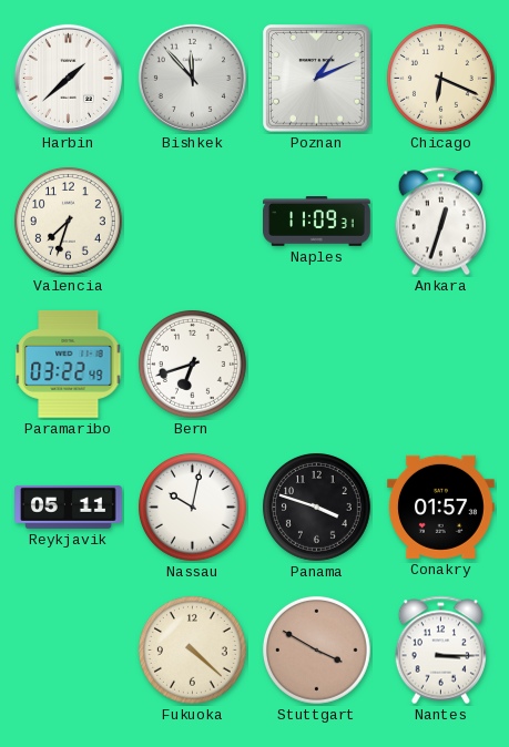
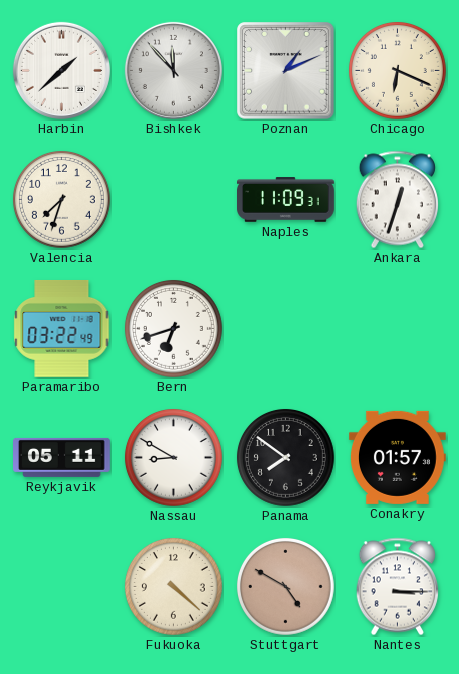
Nassau: 10:02 -> 8:50
Panama: 3:48 -> 7:51
Stuttgart: 3:50 -> 4:50
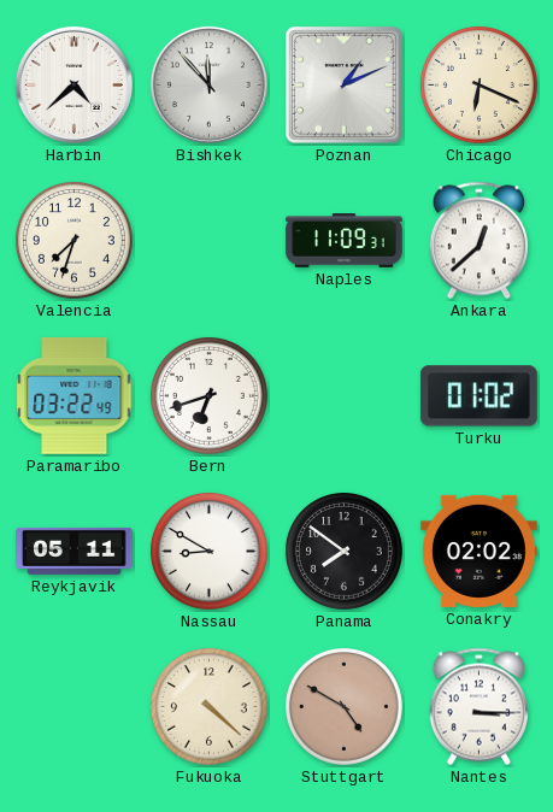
Harbin: 1:38 -> 4:38
Ankara: 12:33 -> 12:38
Turku: none -> 01:02
Conakry: 01:57 -> 02:02
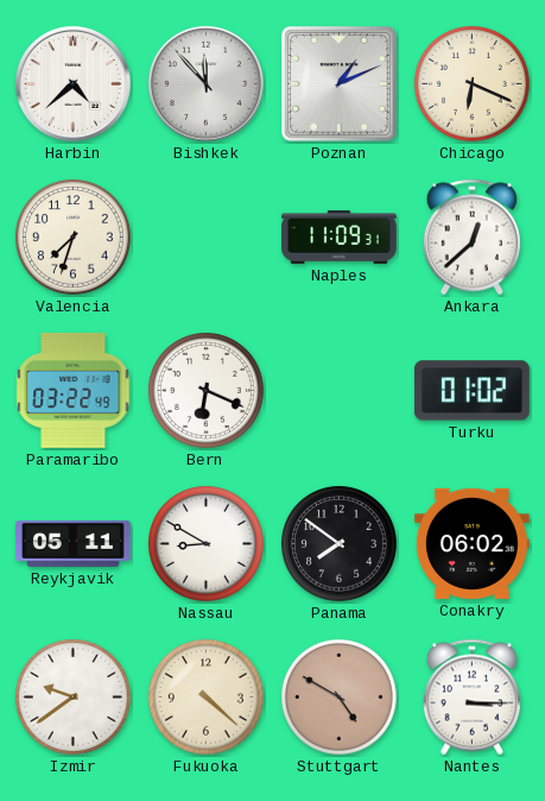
Bern: 6:42 -> 6:19
Conakry: 02:02 -> 06:02
Izmir: none -> 9:39
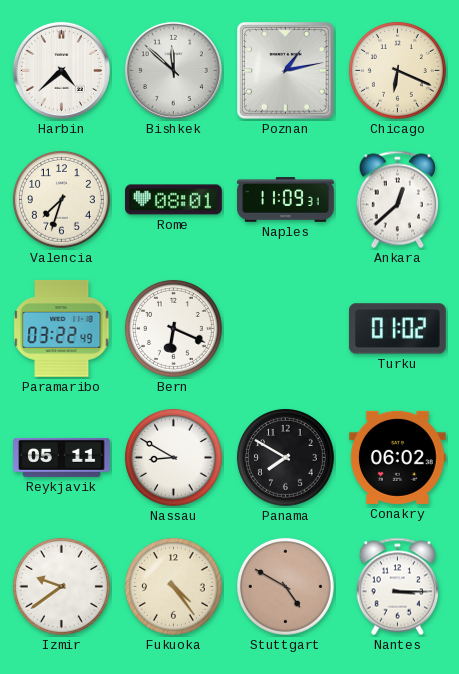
Bishkek: 11:53 -> 11:52
Poznan: 1:11 -> 1:13
Rome: none -> 08:01
Panama: 7:51 -> 7:50
Fukuoka: 4:22 -> 4:24
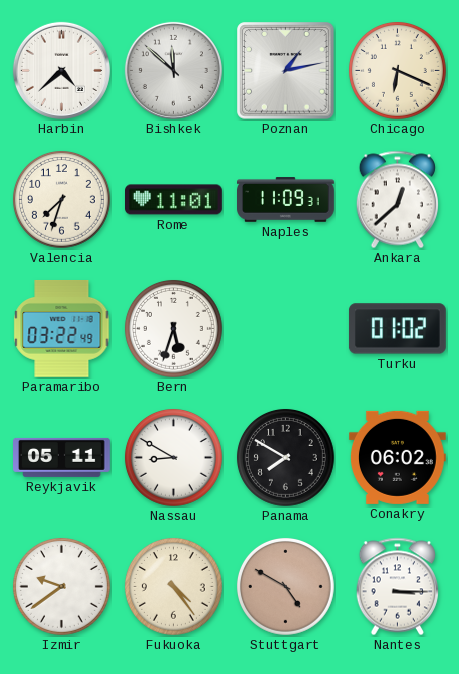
Rome: 08:01 -> 11:01
Bern: 6:19 -> 5:33
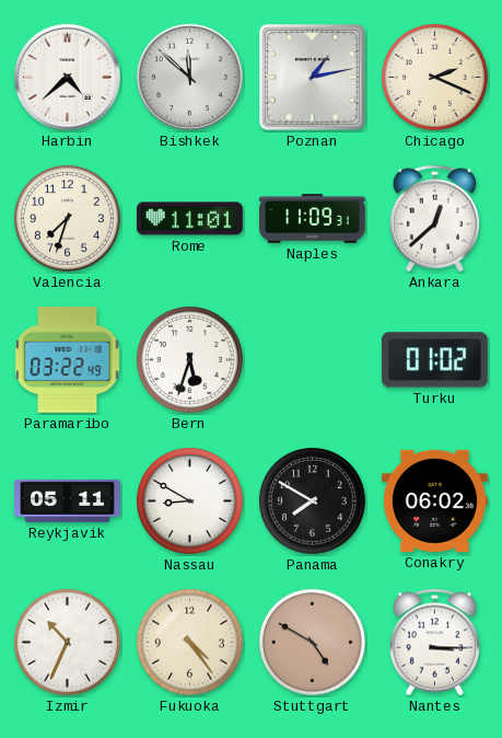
Chicago: 6:19 -> 2:19
Izmir: 9:39 -> 10:34
